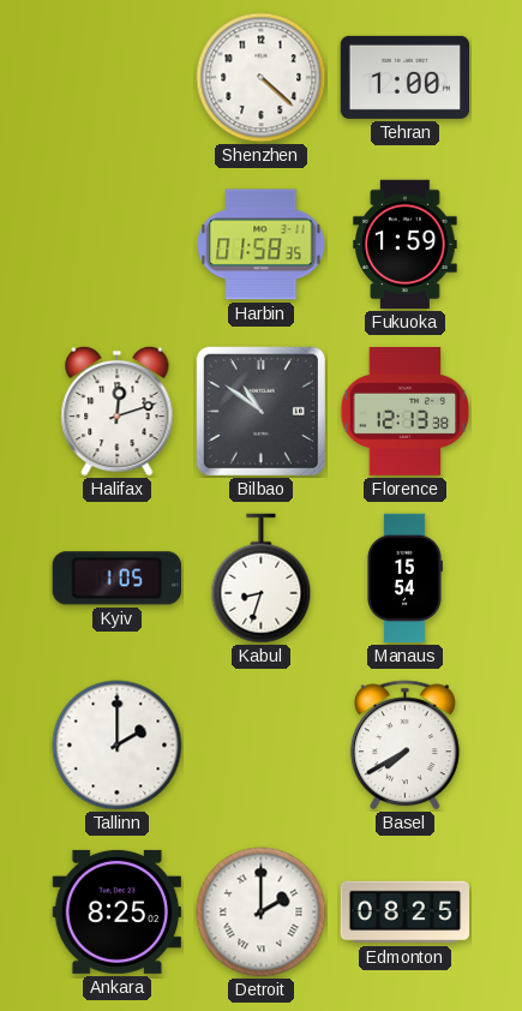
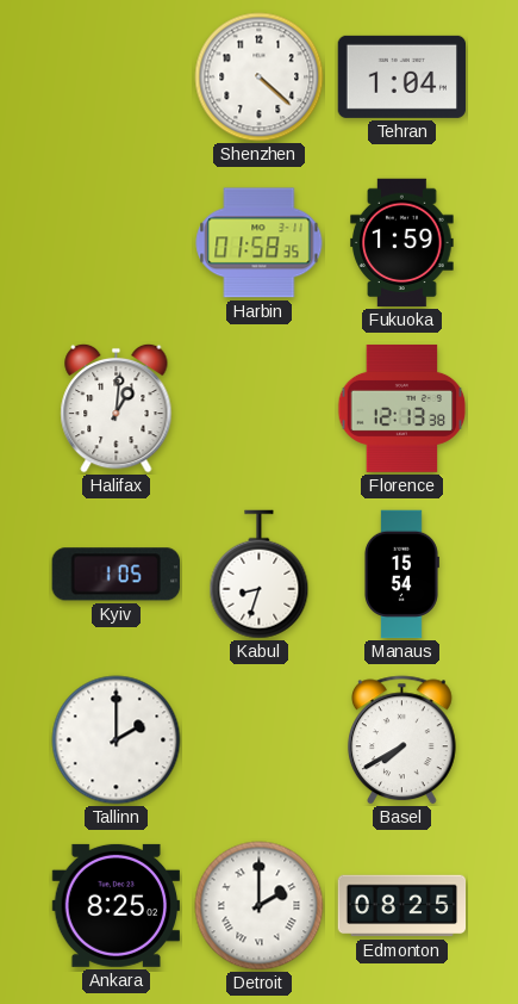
Tehran: 1:00 -> 1:04
Halifax: 12:12 -> 1:01
Bilbao: 10:51 -> none
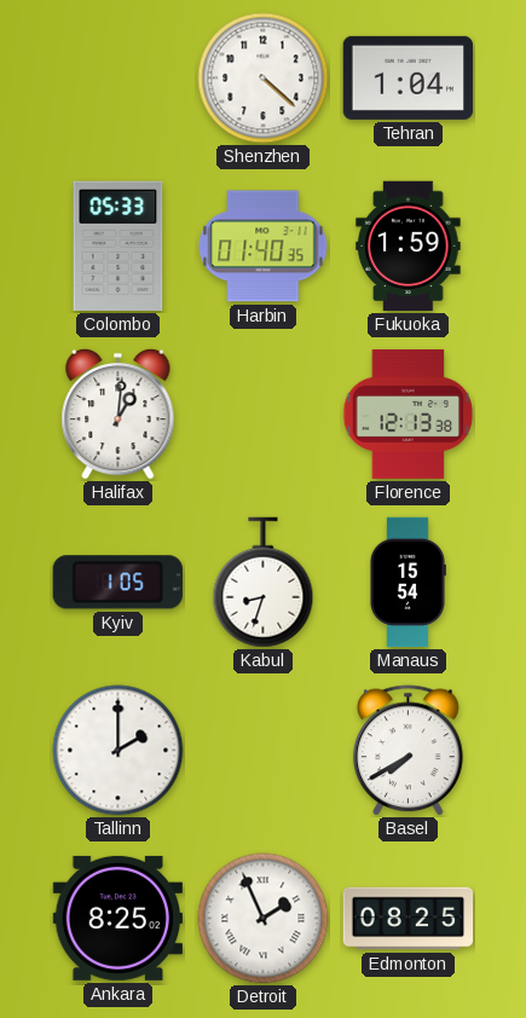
Colombo: none -> 05:33
Harbin: 01:58 -> 01:40
Detroit: 2:00 -> 1:56
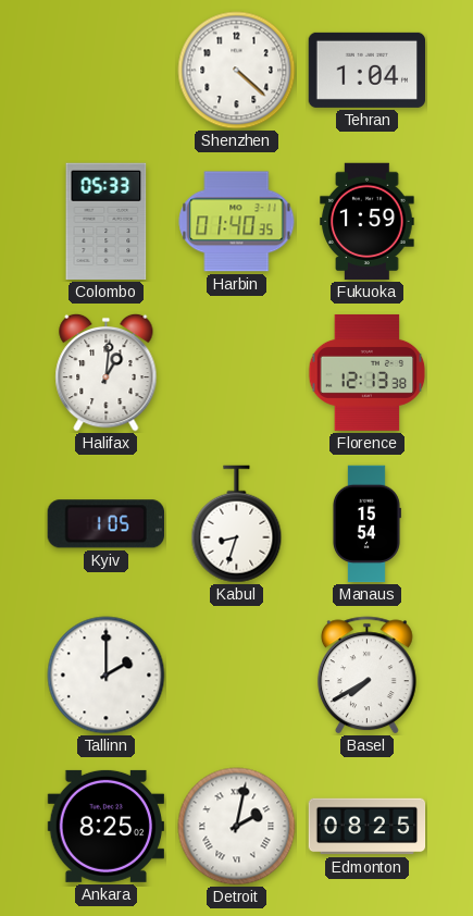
Detroit: 1:56 -> 2:02
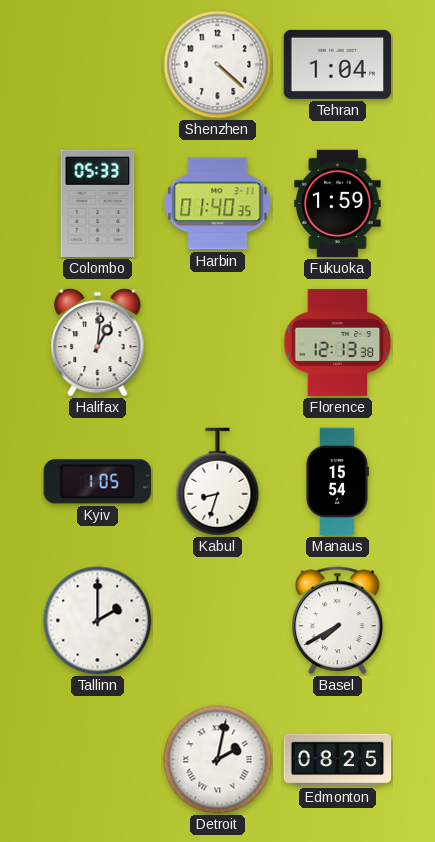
Ankara: 8:25 -> none
